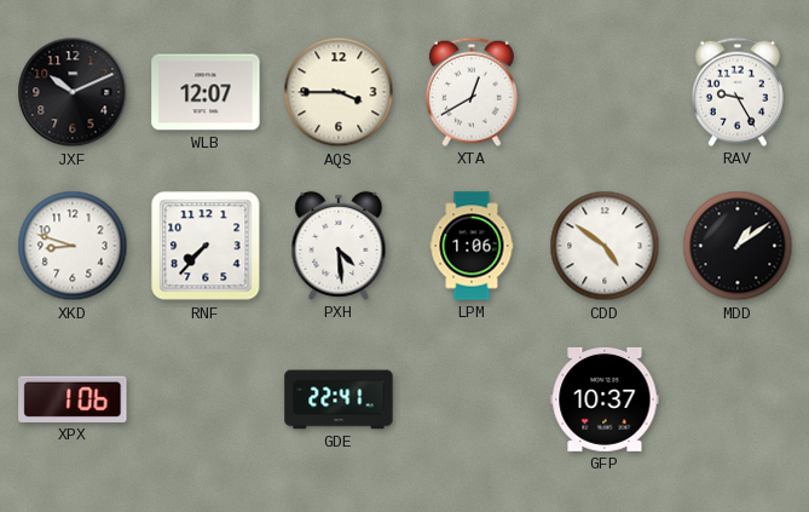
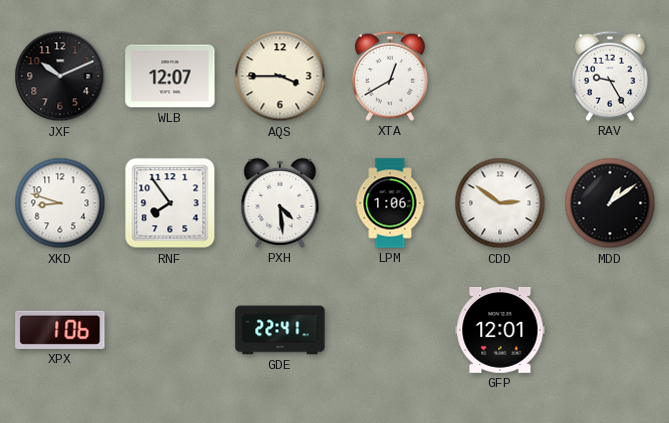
RNF: 7:37 -> 7:54
CDD: 4:51 -> 2:51
GFP: 10:37 -> 12:01
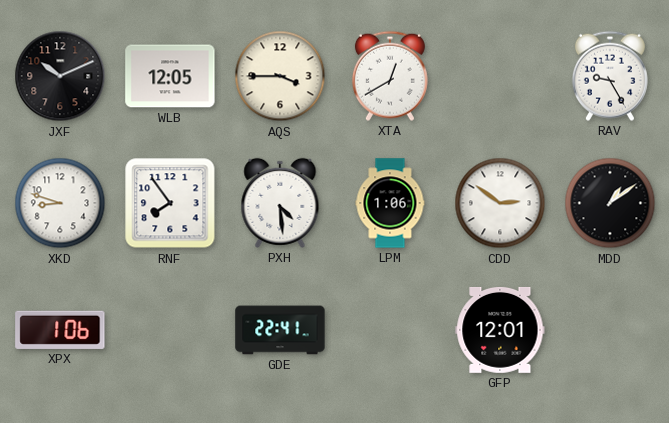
WLB: 12:07 -> 12:05
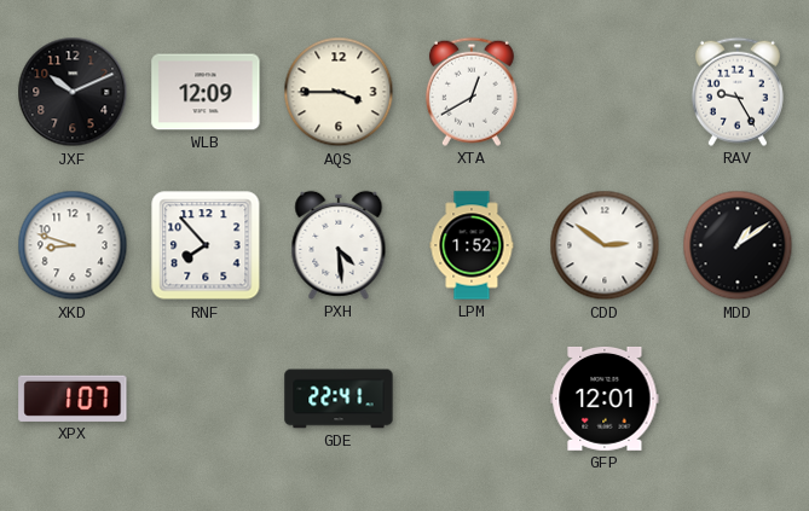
WLB: 12:05 -> 12:09
RNF: 7:54 -> 7:53
LPM: 1:06 -> 1:52
XPX: 1:06 -> 1:07
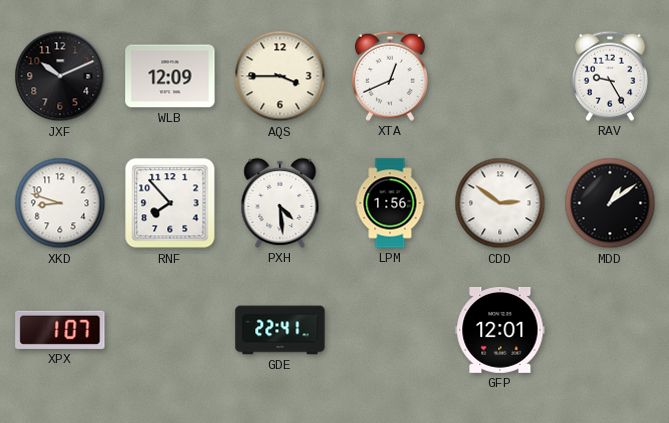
XTA: 12:40 -> 12:41
LPM: 1:52 -> 1:56
